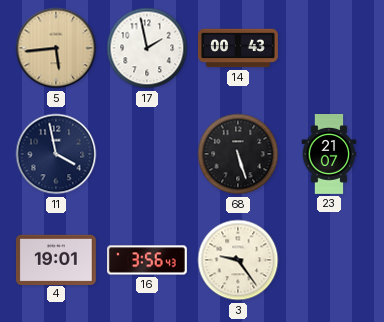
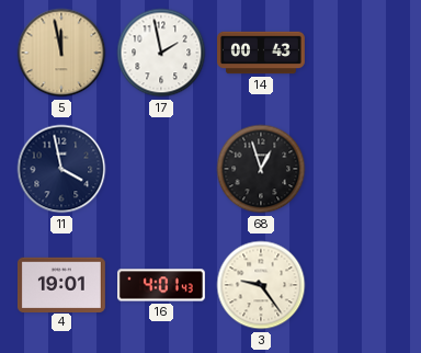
5: 5:44 -> 11:58
68: 5:27 -> 12:57
23: 21:07 -> none
16: 3:56 -> 4:01
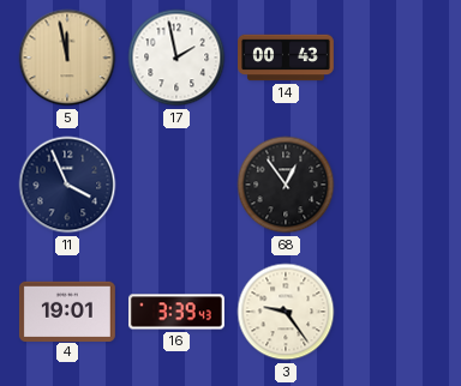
11: 3:58 -> 3:56
68: 12:57 -> 12:54
16: 4:01 -> 3:39
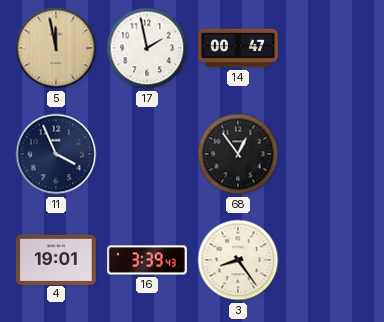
14: 00:43 -> 00:47
3: 9:24 -> 8:24
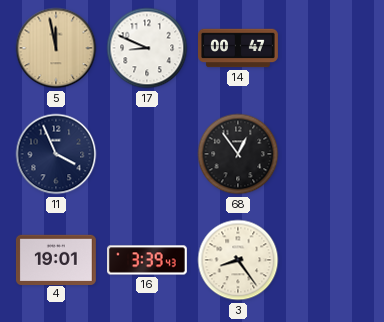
17: 1:58 -> 8:49
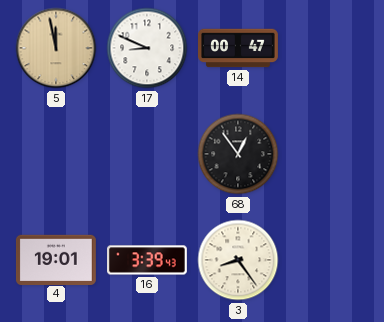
11: 3:56 -> none
